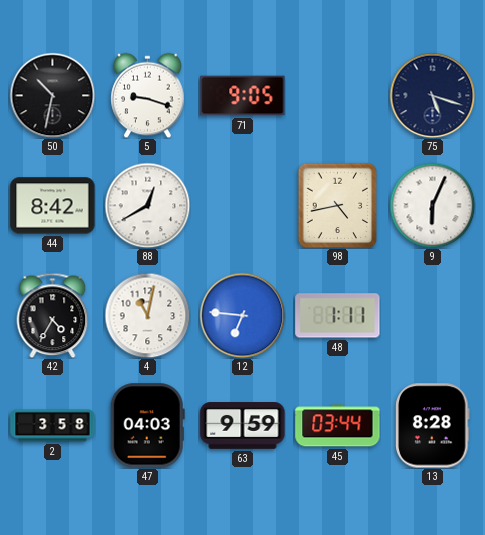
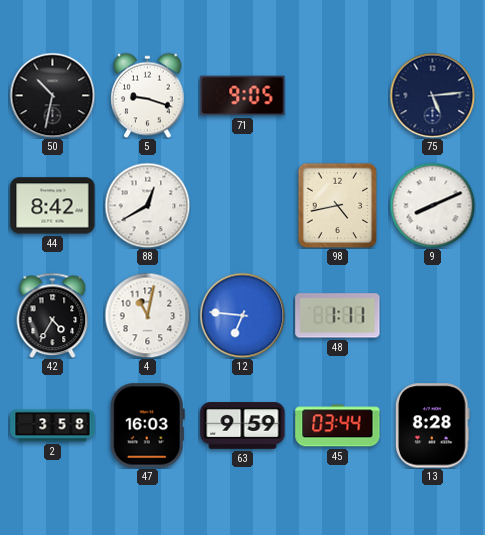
75: 5:18 -> 5:14
9: 6:04 -> 8:11
47: 04:03 -> 16:03
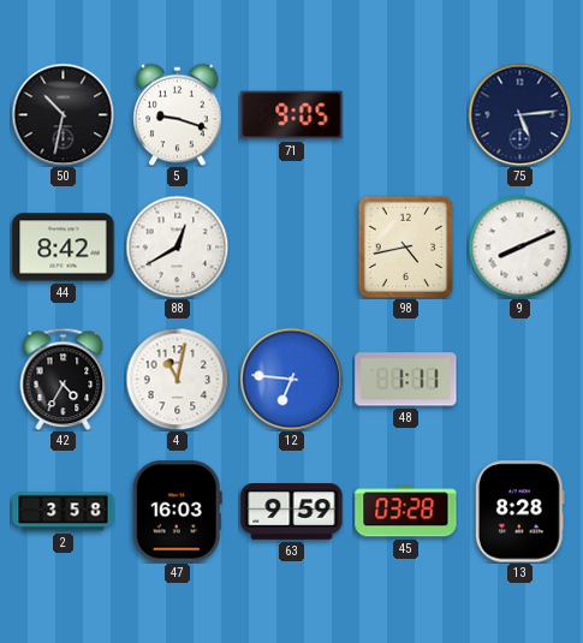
45: 03:44 -> 03:28
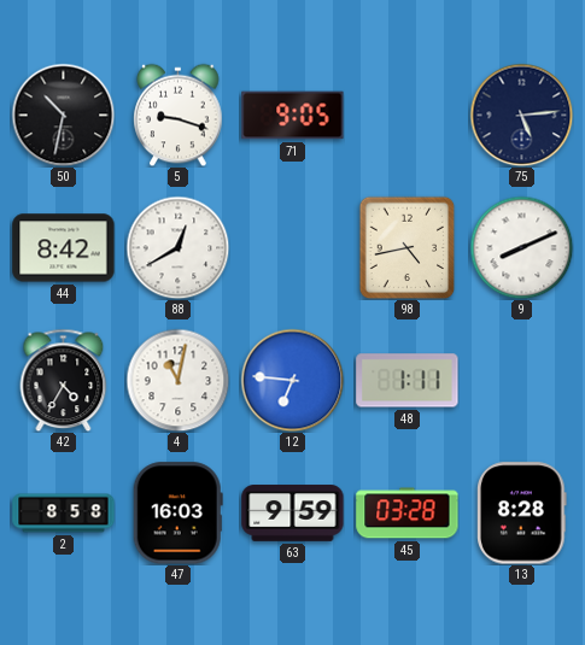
2: 3:58 -> 8:58
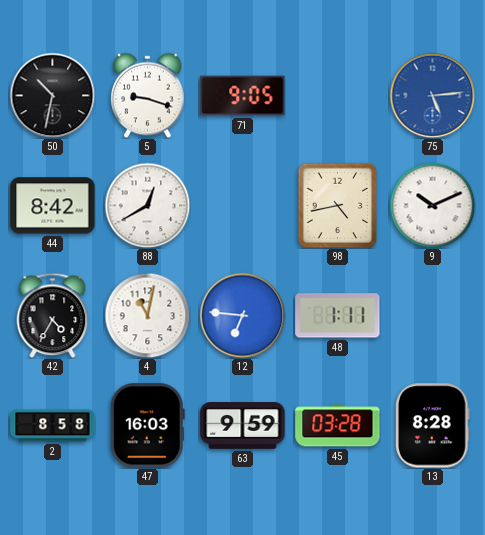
75 dial: navy -> blue
9: 8:11 -> 10:11
